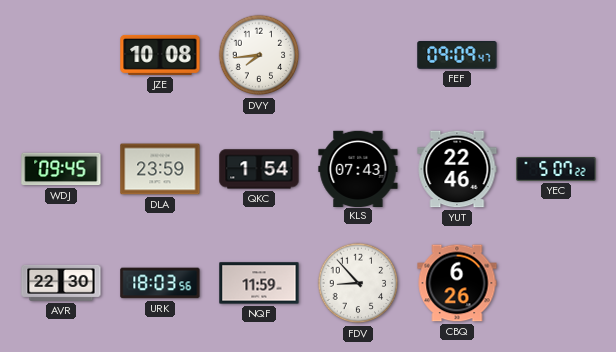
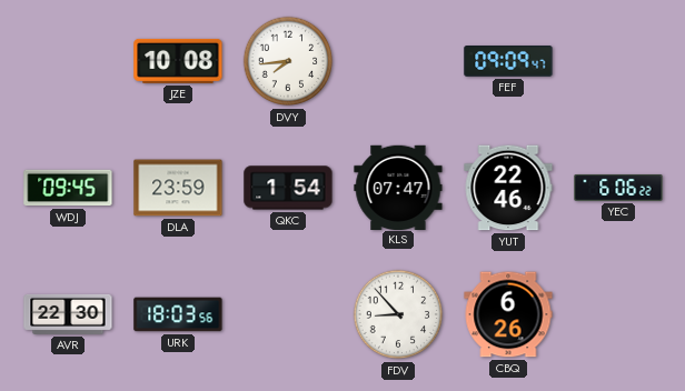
KLS: 07:43 -> 07:47
YEC: 5:07 -> 6:06
NQF: 11:59 -> none
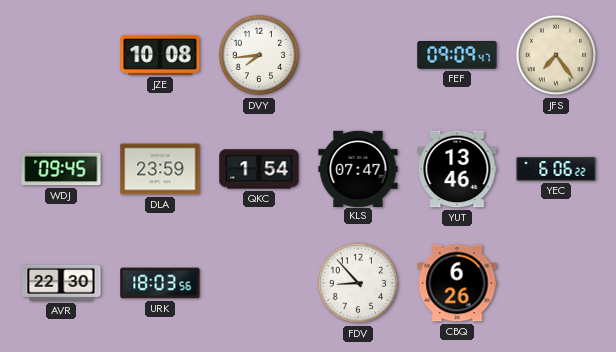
JFS: none -> 7:24
YUT: 22:46 -> 13:46
